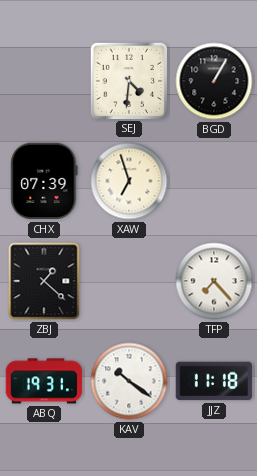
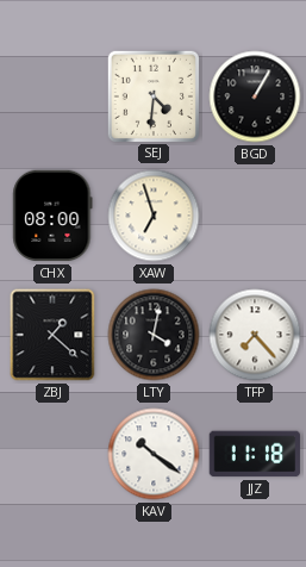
CHX: 07:39 -> 08:00
LTY: none -> 4:02
ABQ: 19:31 -> none
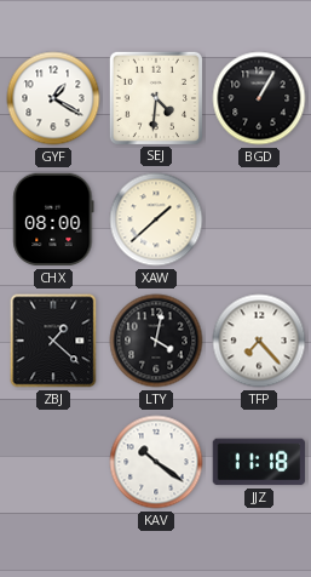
GYF: none -> 1:20
XAW: 6:57 -> 1:38
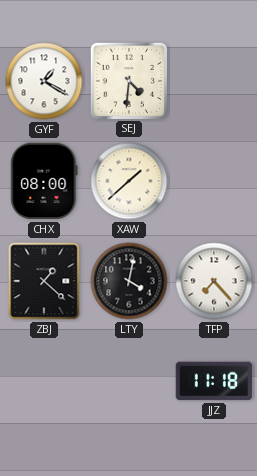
BGD: 1:05 -> none
KAV: 10:21 -> none
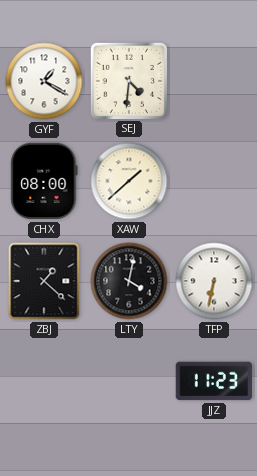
TFP: 7:23 -> 6:32
JJZ: 11:18 -> 11:23
